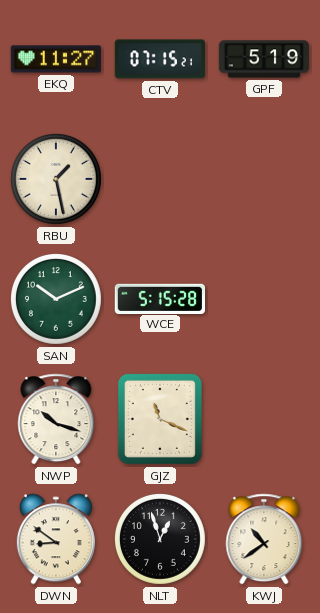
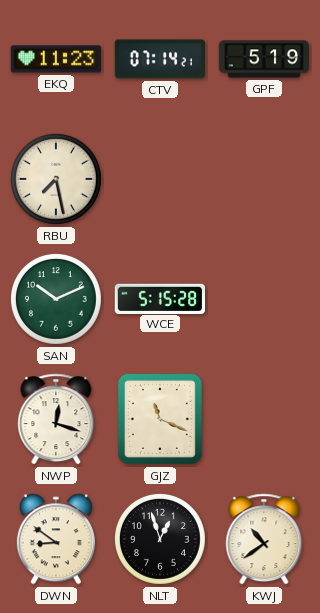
EKQ: 11:27 -> 11:23
CTV: 07:15 -> 07:14
RBU: 1:28 -> 7:28
NWP: 10:18 -> 12:18
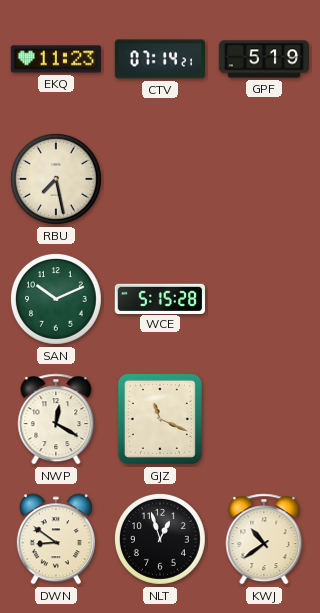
NWP: 12:18 -> 12:20
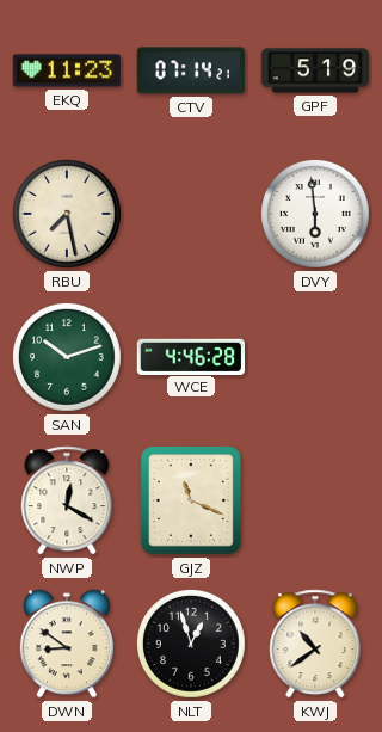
DVY: none -> 5:59
SAN: 10:11 -> 10:12
WCE: 5:15 -> 4:46
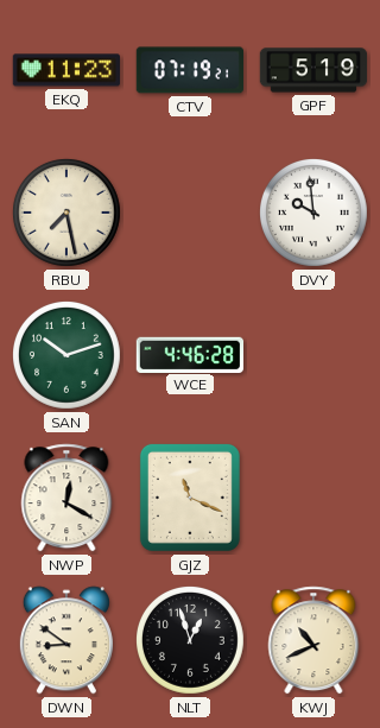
CTV: 07:14 -> 07:19
DVY: 5:59 -> 9:59
KWJ: 10:39 -> 10:41
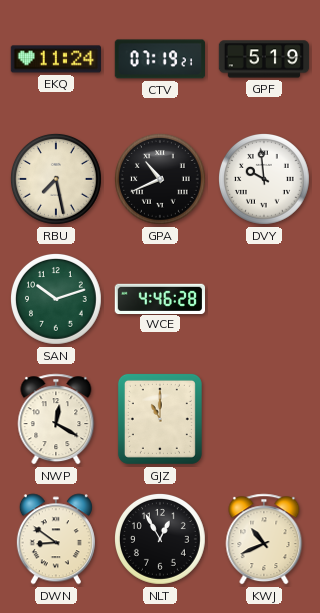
EKQ: 11:23 -> 11:24
GPA: none -> 10:41
GJZ: 11:19 -> 11:00
NLT: 12:57 -> 12:55
